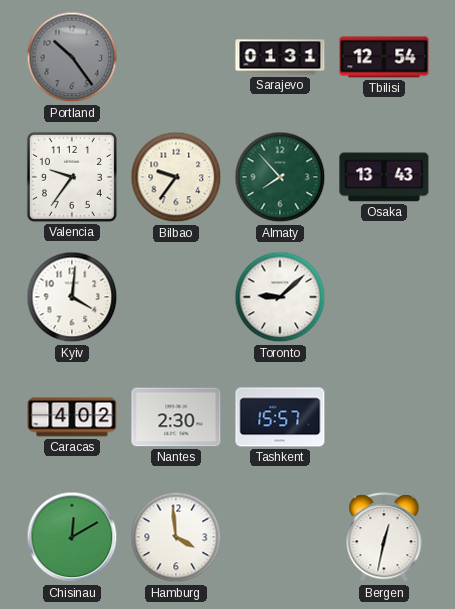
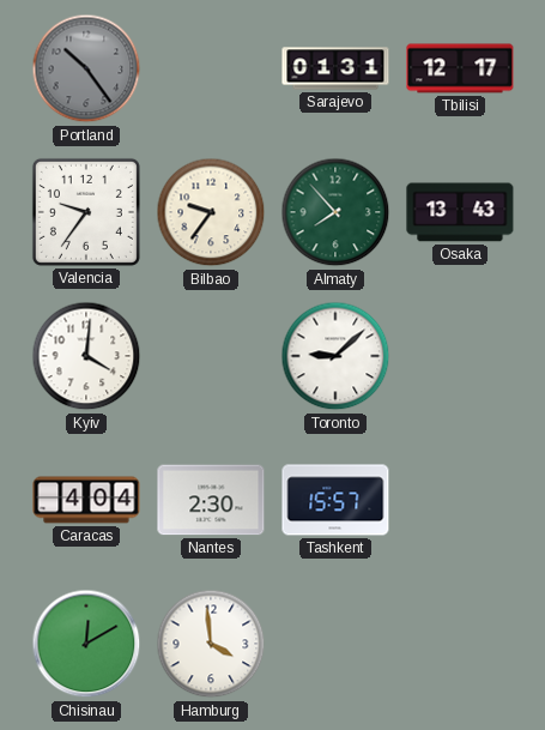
Tbilisi: 12:54 -> 12:17
Caracas: 4:02 -> 4:04
Bergen: 12:32 -> none
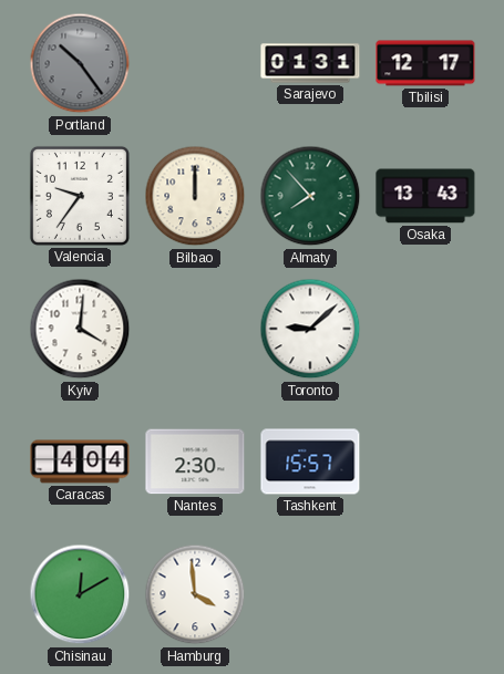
Bilbao: 9:36 -> 12:00
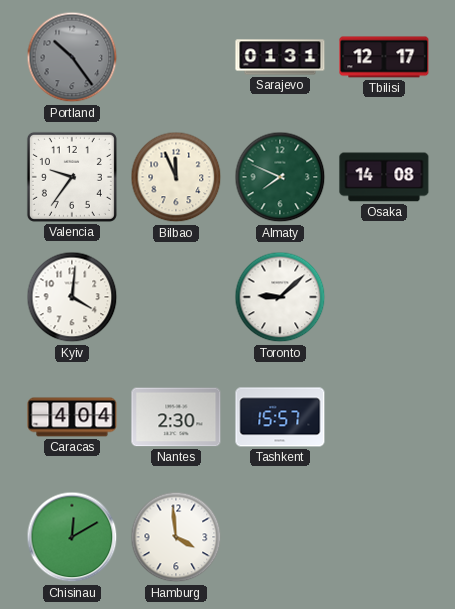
Bilbao: 12:00 -> 11:56
Almaty: 7:53 -> 7:49
Osaka: 13:43 -> 14:08
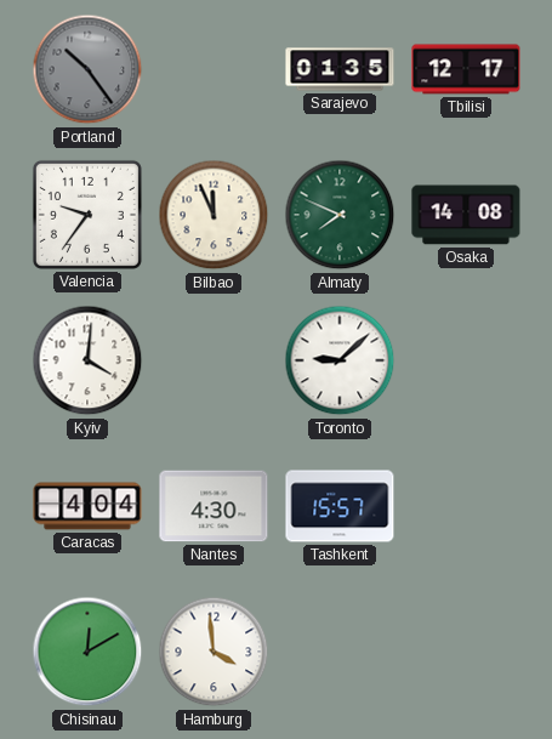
Sarajevo: 01:31 -> 01:35
Nantes: 2:30 -> 4:30
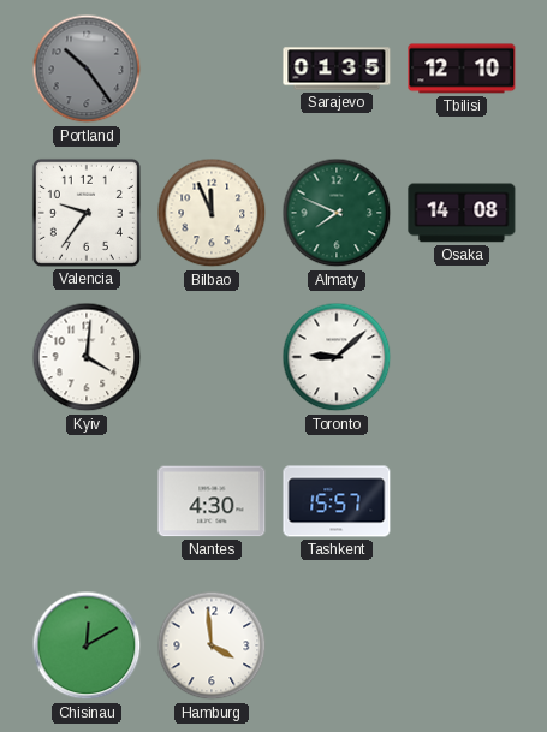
Tbilisi: 12:17 -> 12:10
Caracas: 4:04 -> none
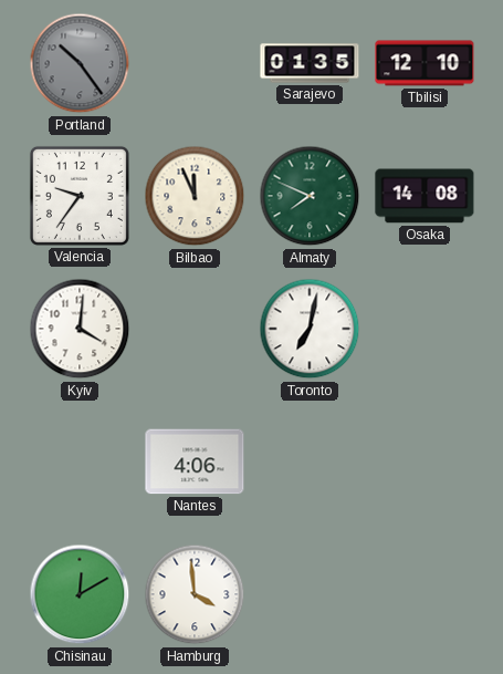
Toronto: 9:08 -> 7:02
Nantes: 4:30 -> 4:06
Tashkent: 15:57 -> none
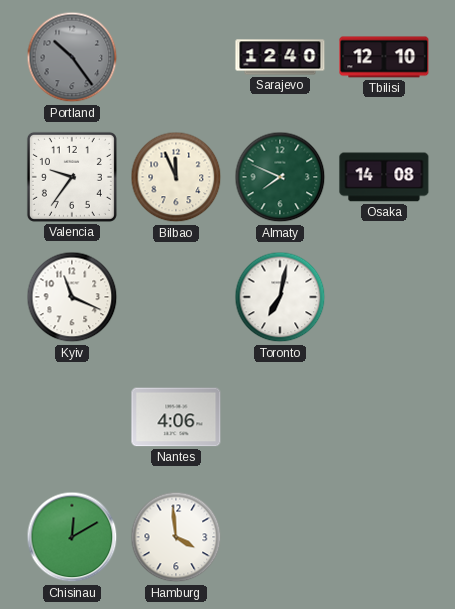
Sarajevo: 01:35 -> 12:40
Kyiv: 4:01 -> 11:19
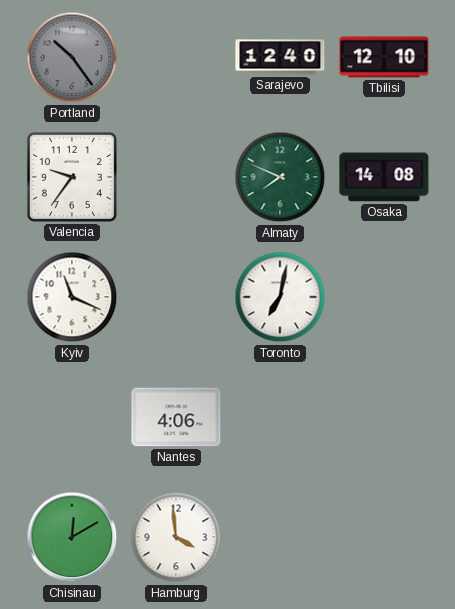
Bilbao: 11:56 -> none
